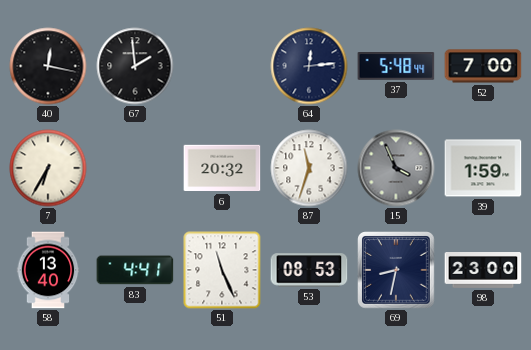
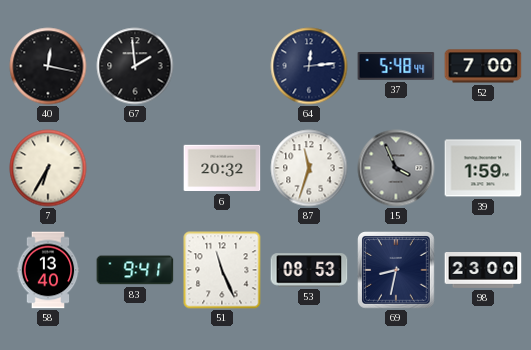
83: 4:41 -> 9:41
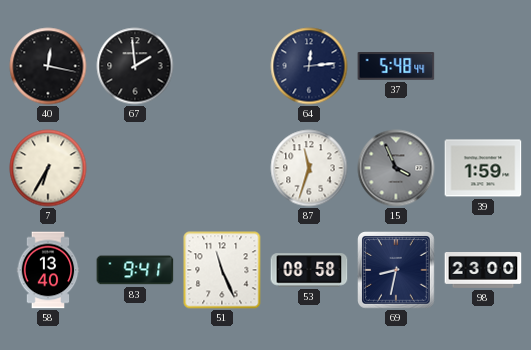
52: 7:00 -> none
6: 20:32 -> none
53: 08:53 -> 08:58
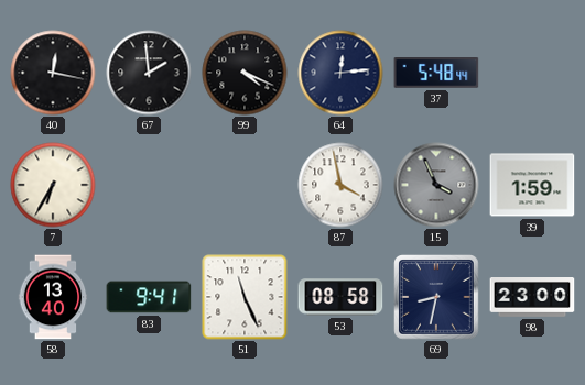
99: none -> 4:19
87: 11:33 -> 3:58
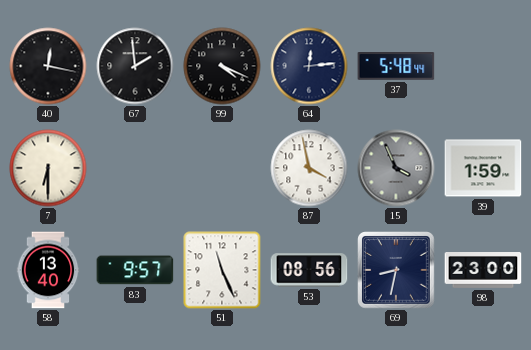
7: 6:35 -> 6:30
83: 9:41 -> 9:57
53: 08:58 -> 08:56
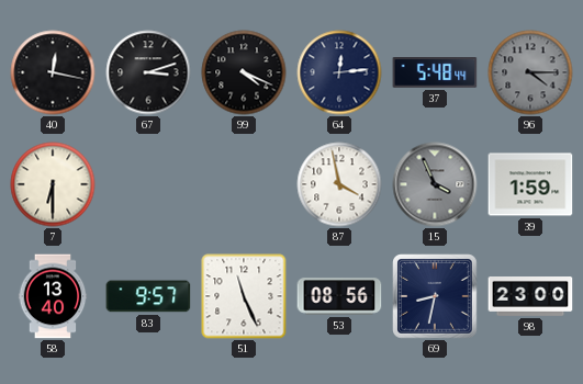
67: 1:59 -> 3:12
96: none -> 4:15
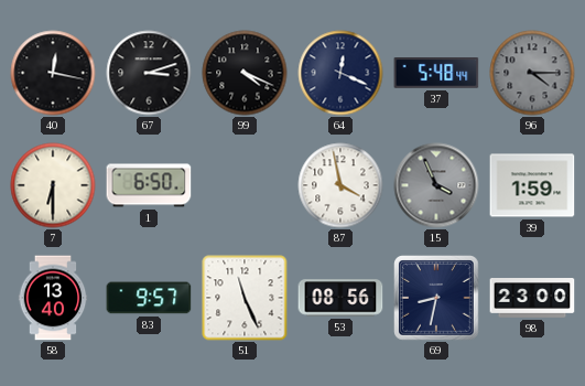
64: 12:14 -> 12:19
1: none -> 6:50
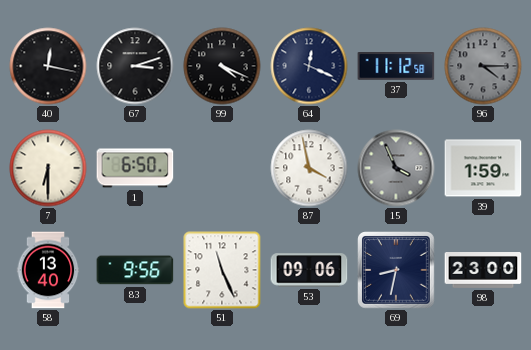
37: 5:48 -> 11:12
83: 9:57 -> 9:56
53: 08:56 -> 09:06
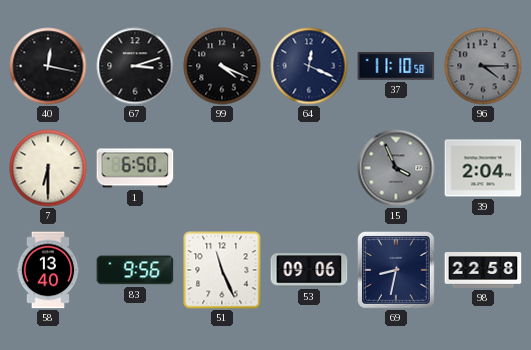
37: 11:12 -> 11:10
87: 3:58 -> none
39: 1:59 -> 2:04
98: 23:00 -> 22:58
